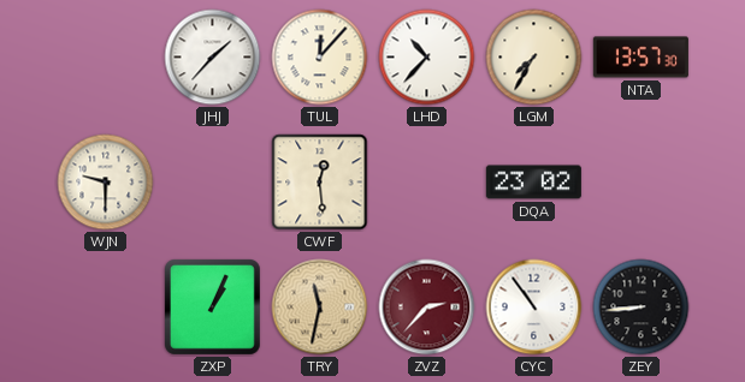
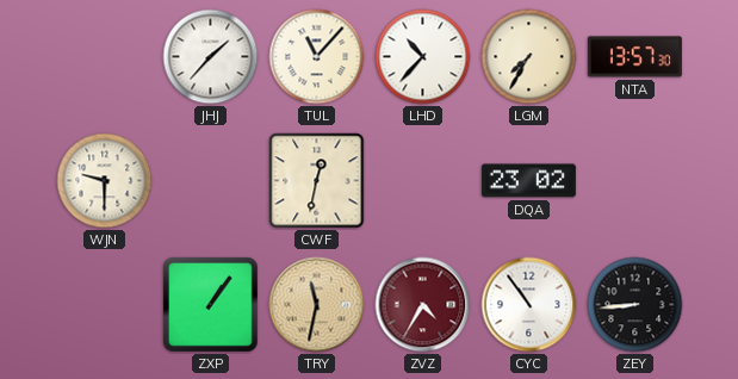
TUL: 12:07 -> 11:07
CWF: 12:29 -> 12:32
ZXP: 1:04 -> 1:06
ZVZ: 2:37 -> 4:35
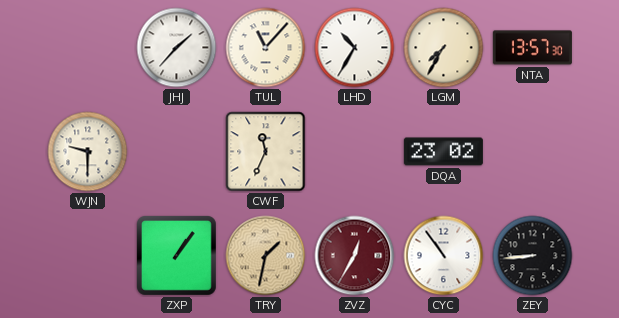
LHD: 10:37 -> 10:35
CWF: 12:32 -> 11:34
TRY: 11:32 -> 1:32
ZVZ: 4:35 -> 12:35
